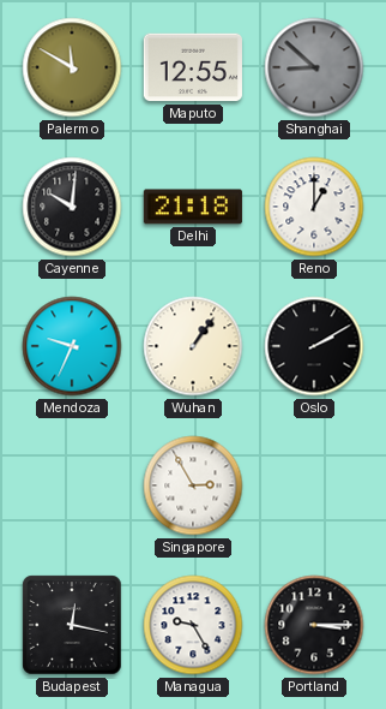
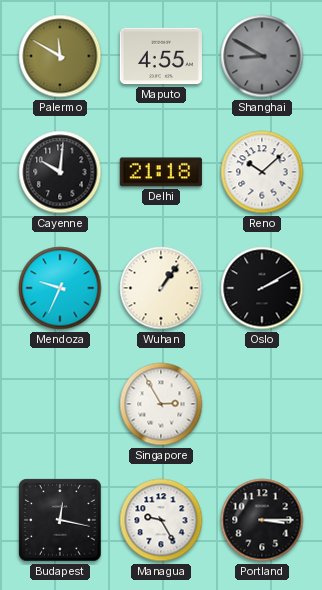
Maputo: 12:55 -> 4:55
Shanghai: 8:52 -> 8:50
Reno: 1:00 -> 10:08
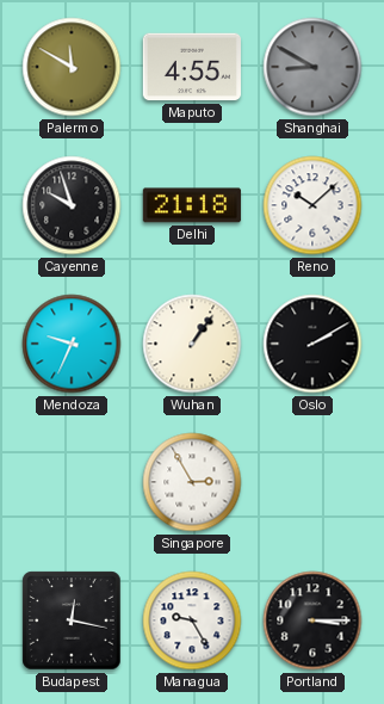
Cayenne: 10:01 -> 9:57
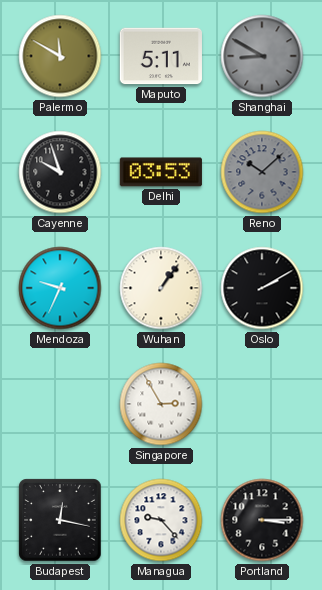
Maputo: 4:55 -> 5:11
Delhi: 21:18 -> 03:53
Reno dial: white -> grey
Managua: 9:25 -> 9:23
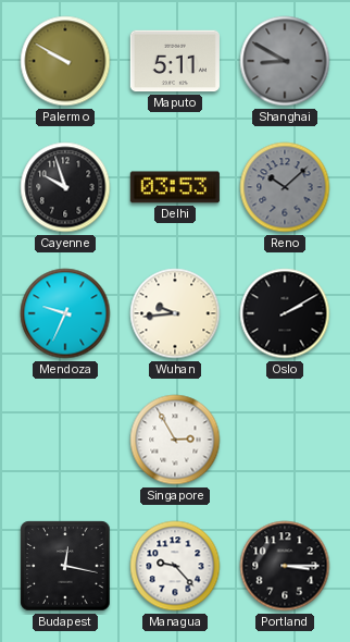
Palermo: 11:50 -> 9:50
Wuhan: 1:06 -> 9:44
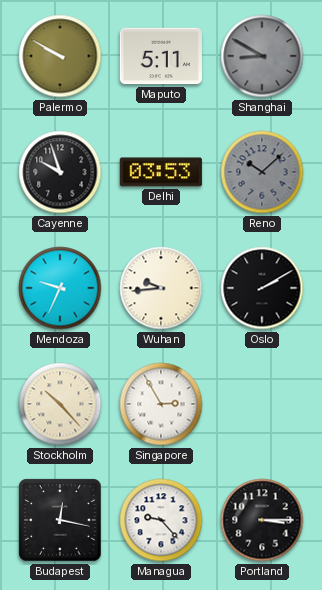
Stockholm: none -> 10:23
